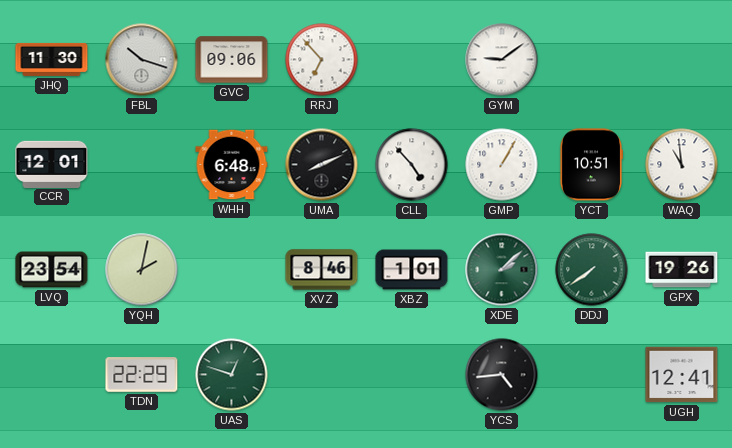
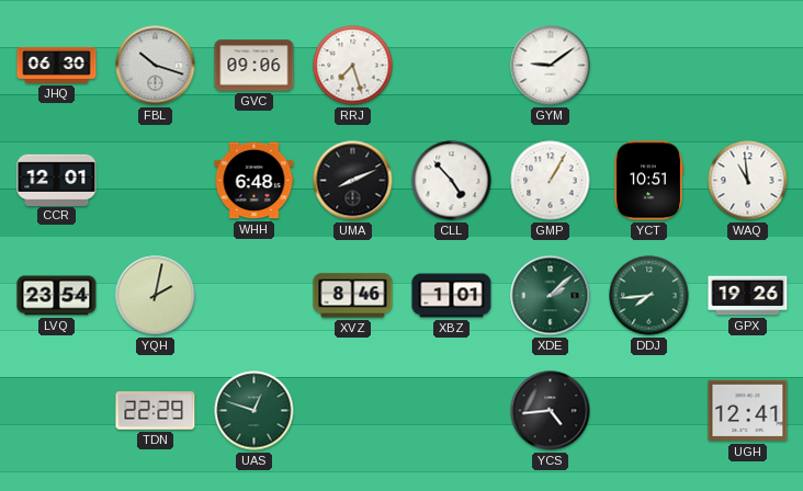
JHQ: 11:30 -> 06:30
RRJ: 6:53 -> 7:27
DDJ: 7:39 -> 7:44
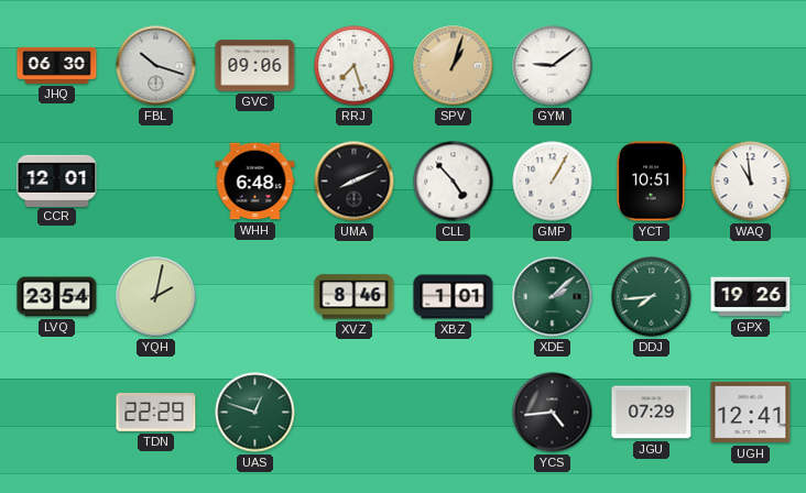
SPV: none -> 1:03
JGU: none -> 07:29
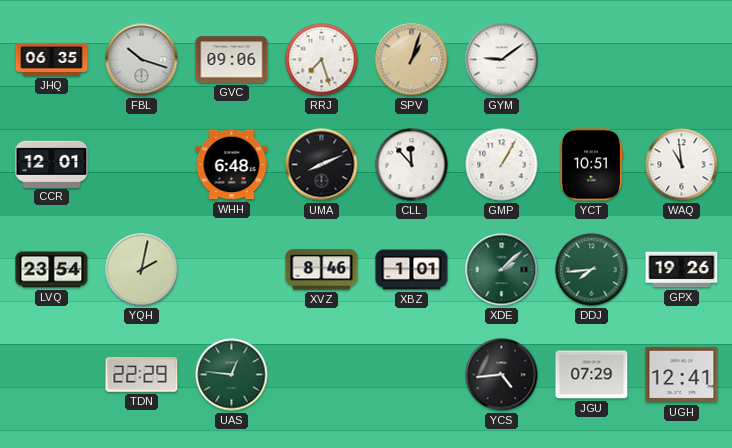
JHQ: 06:30 -> 06:35
CLL: 4:53 -> 11:53
UAS: 12:48 -> 12:46
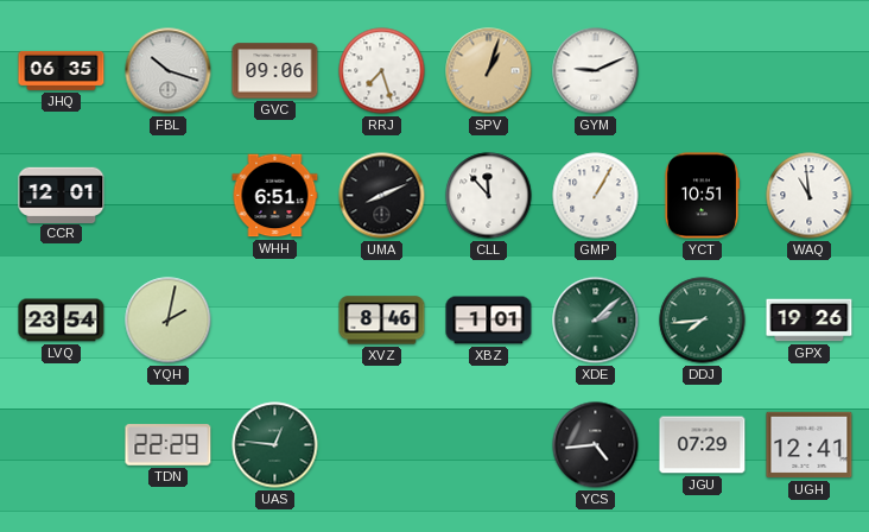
GYM: 9:09 -> 9:11
WHH: 6:48 -> 6:51
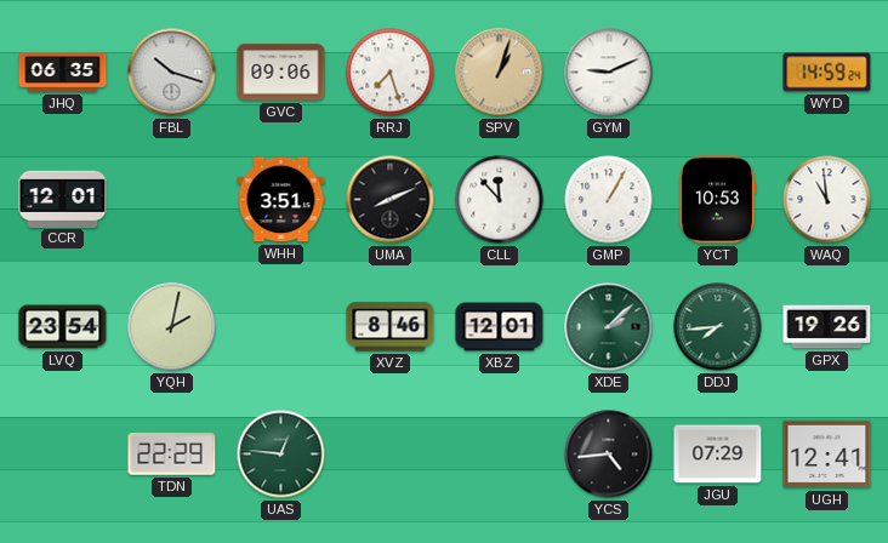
WYD: none -> 14:59
WHH: 6:51 -> 3:51
YCT: 10:51 -> 10:53
XBZ: 1:01 -> 12:01
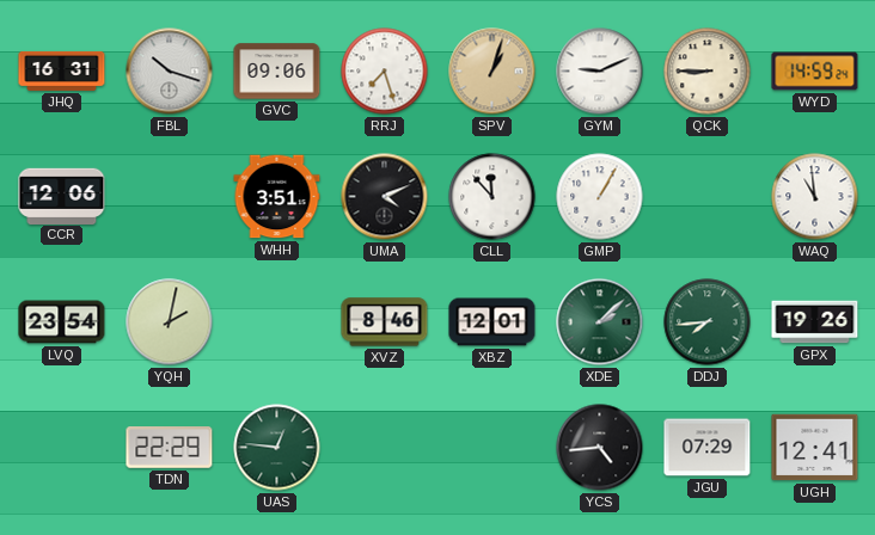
JHQ: 06:35 -> 16:31
QCK: none -> 8:45
CCR: 12:01 -> 12:06
UMA: 8:11 -> 4:11
YCT: 10:53 -> none
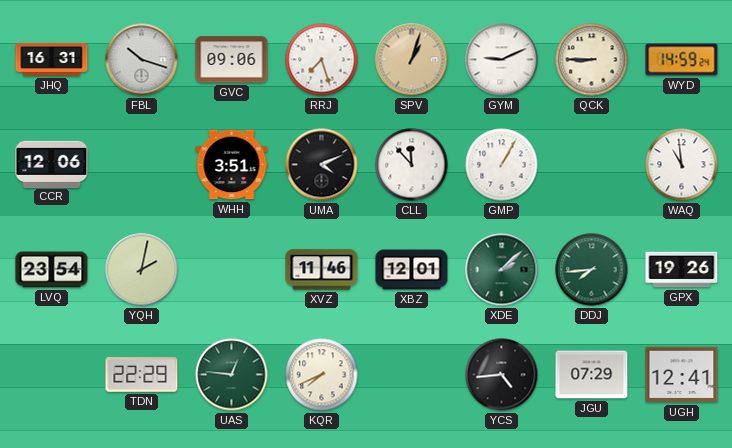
XVZ: 8:46 -> 11:46
KQR: none -> 7:41
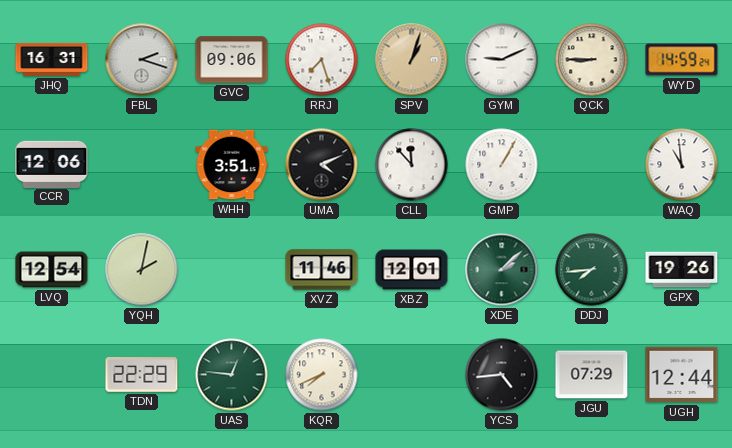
FBL: 10:18 -> 2:18
LVQ: 23:54 -> 12:54
UGH: 12:41 -> 12:44
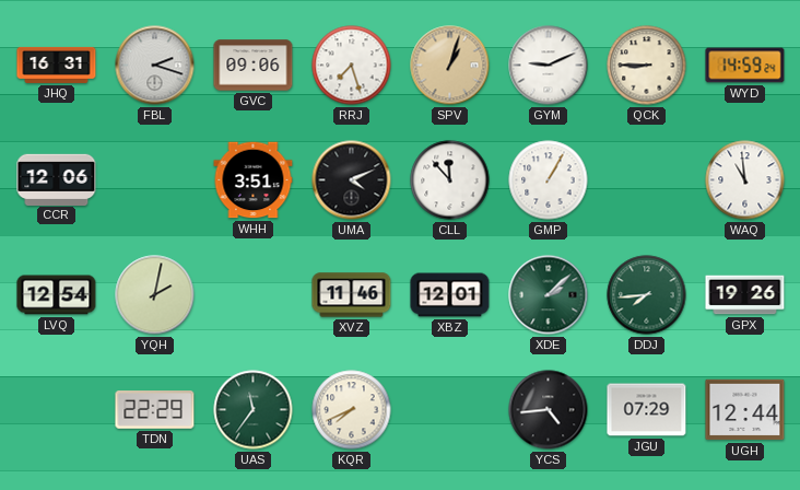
UAS: 12:46 -> 11:36
